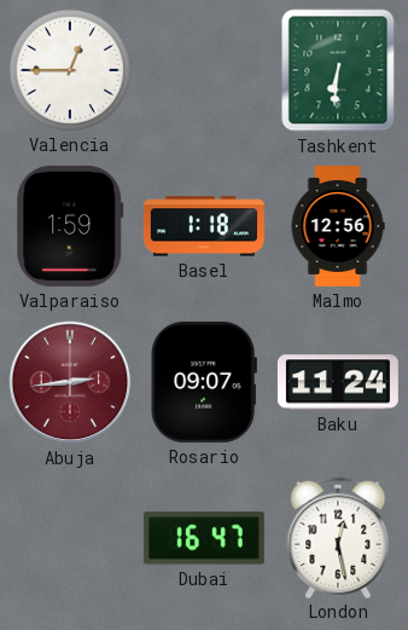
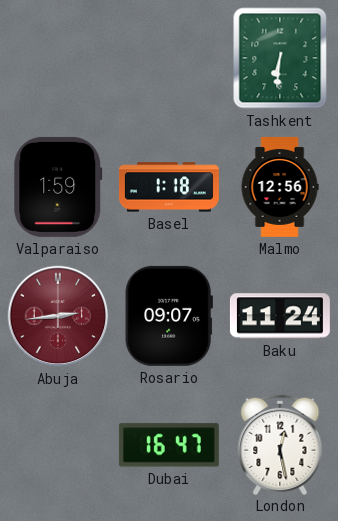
Valencia: 12:45 -> none
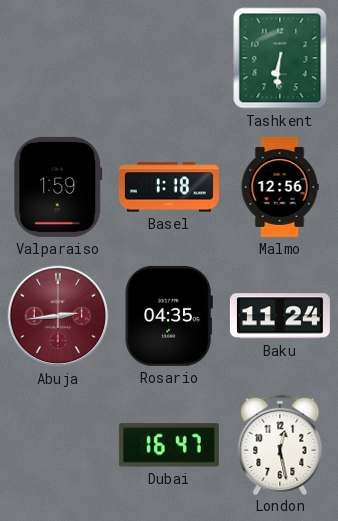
Rosario: 09:07 -> 04:35
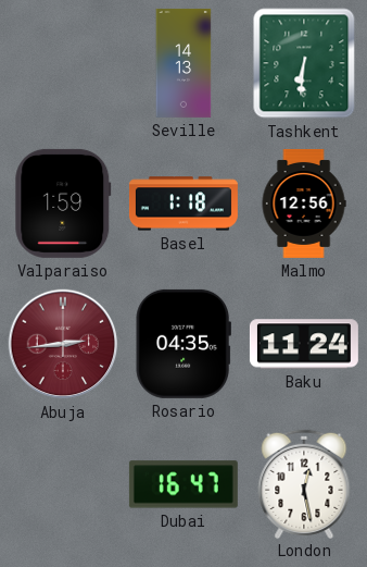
Seville: none -> 14:13
